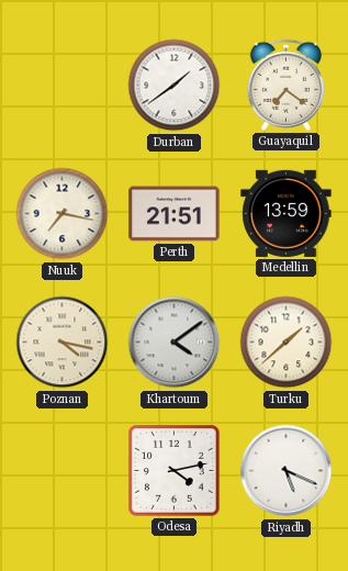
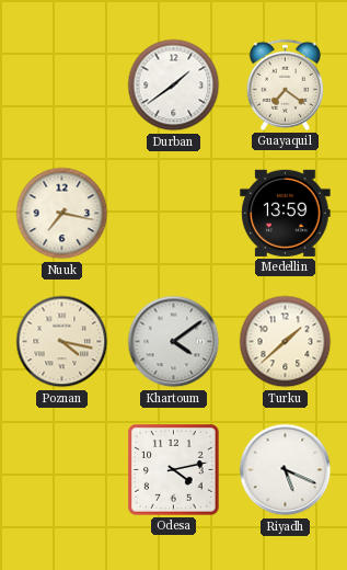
Perth: 21:51 -> none
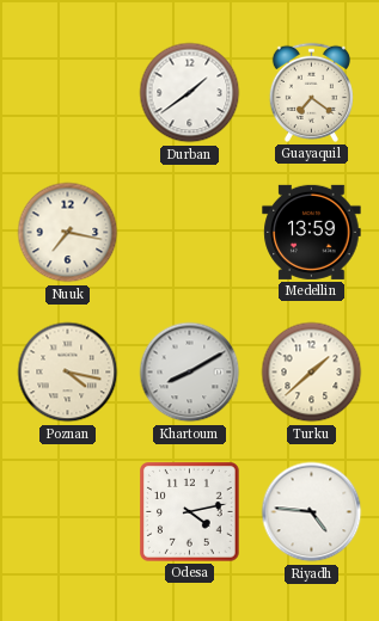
Khartoum: 4:09 -> 8:10
Riyadh: 5:19 -> 4:46
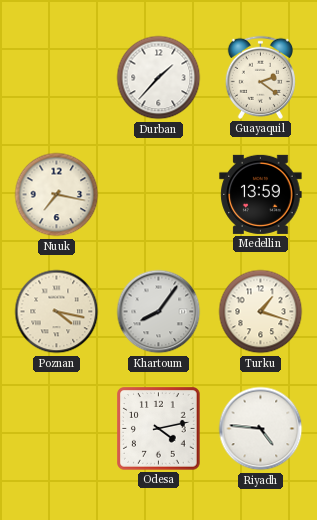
Durban: 1:39 -> 1:37
Guayaquil: 7:21 -> 2:21
Khartoum: 8:10 -> 8:06
Turku: 1:38 -> 1:18
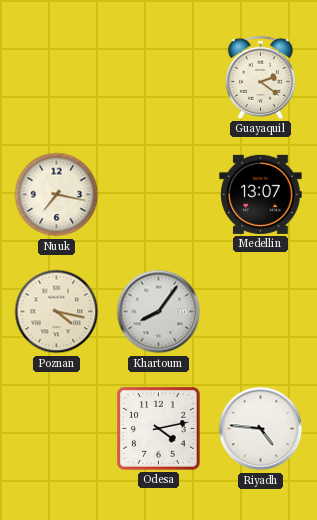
Durban: 1:37 -> none
Medellin: 13:59 -> 13:07
Turku: 1:18 -> none
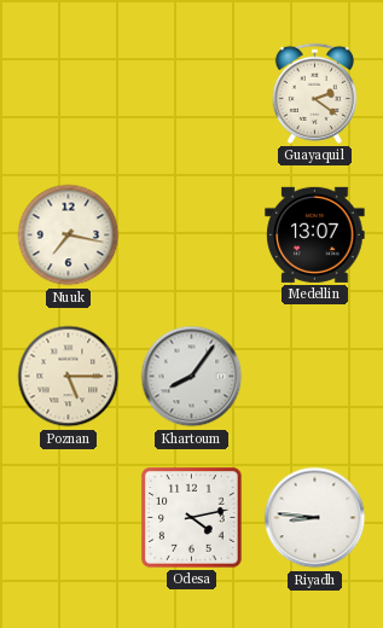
Poznan: 4:17 -> 5:15
Riyadh: 4:46 -> 8:46
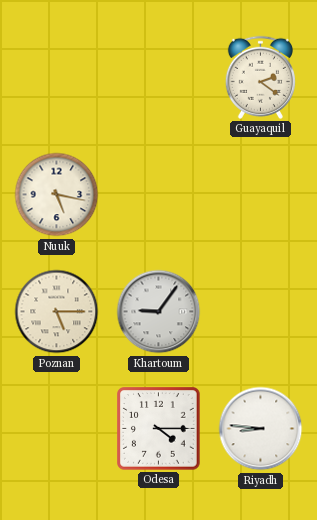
Nuuk: 7:17 -> 5:17
Medellin: 13:07 -> none
Khartoum: 8:06 -> 9:06
Odesa: 4:13 -> 4:15
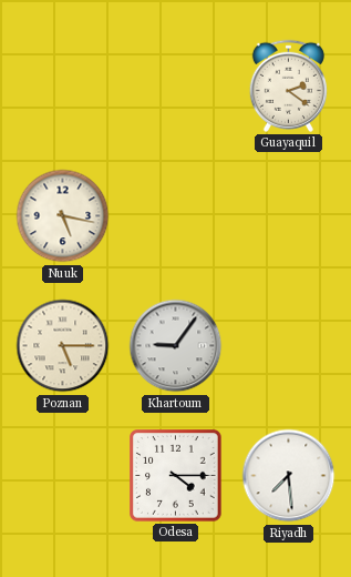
Riyadh: 8:46 -> 7:29
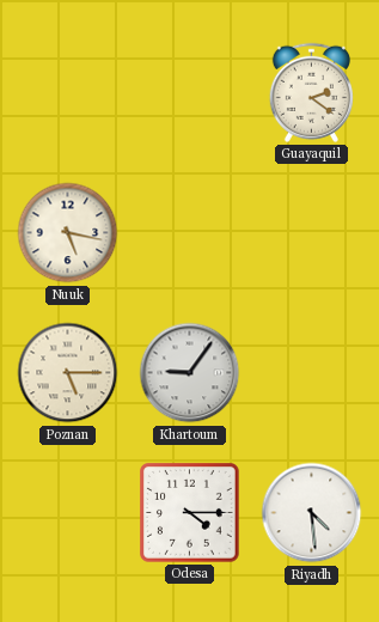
Riyadh: 7:29 -> 4:29
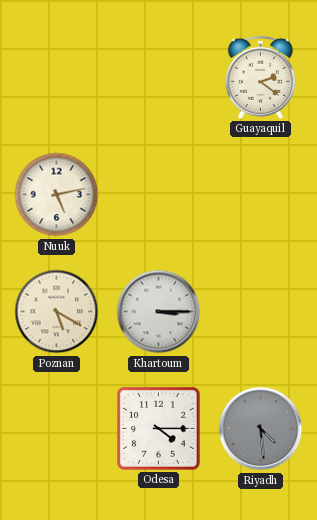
Nuuk: 5:17 -> 5:13
Poznan: 5:15 -> 5:20
Khartoum: 9:06 -> 3:15
Riyadh dial: white -> grey
